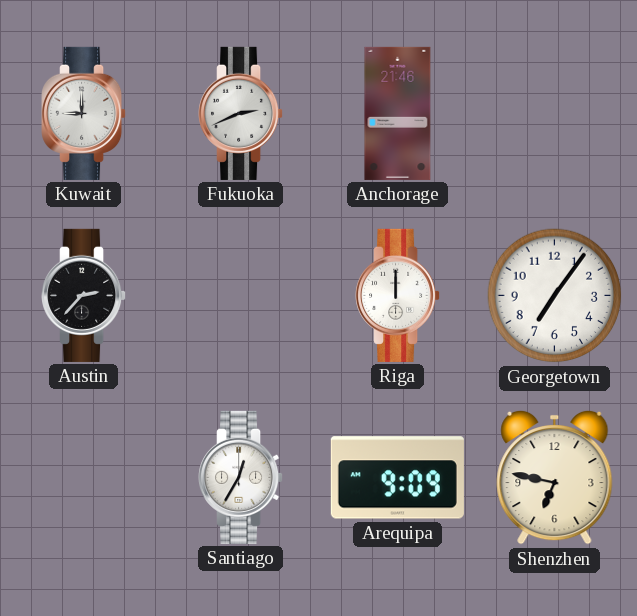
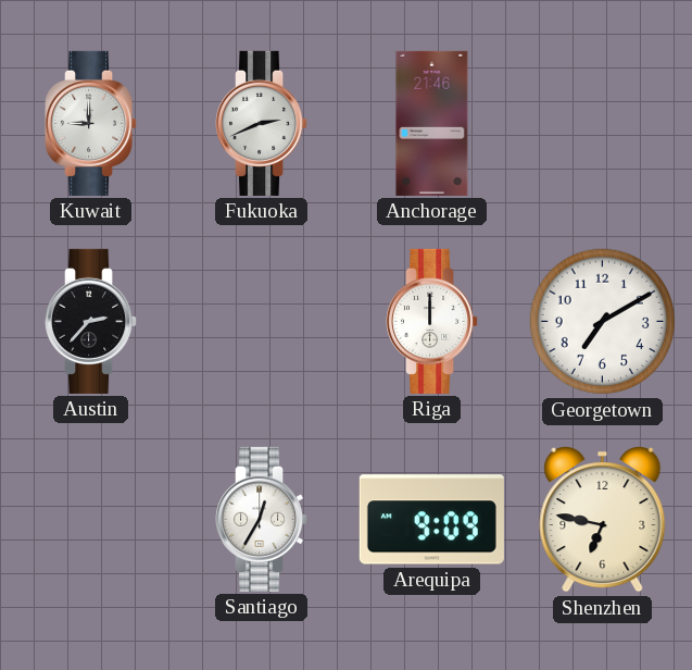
Georgetown: 7:06 -> 7:10
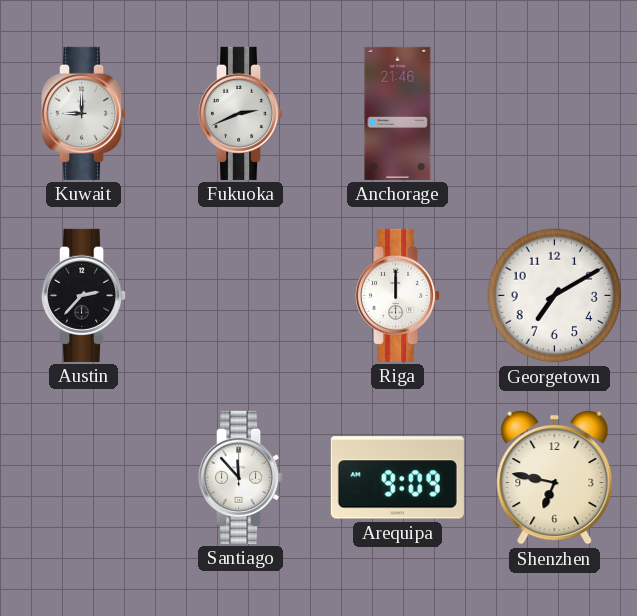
Santiago: 12:35 -> 11:53
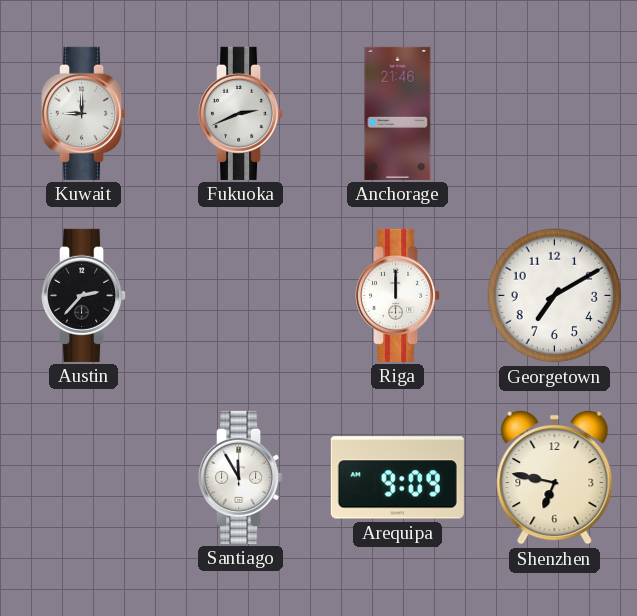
Santiago: 11:53 -> 11:55
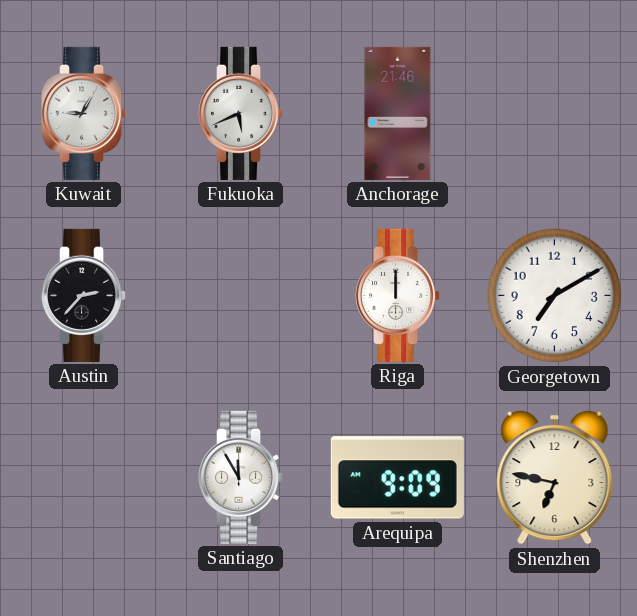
Kuwait: 9:00 -> 9:05
Fukuoka: 2:41 -> 5:41
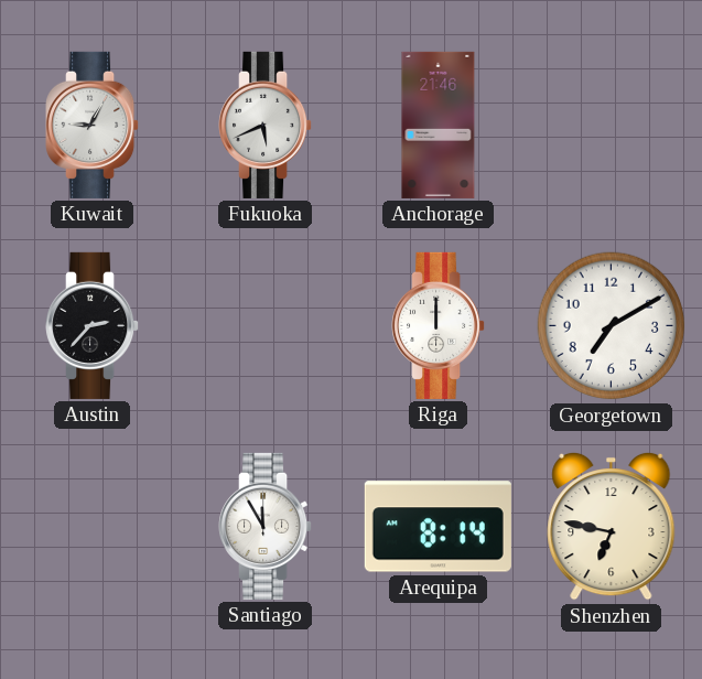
Arequipa: 9:09 -> 8:14
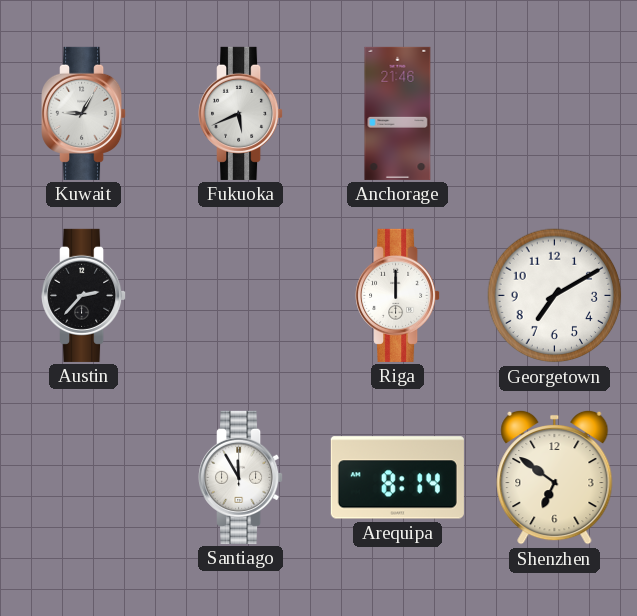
Shenzhen: 6:47 -> 6:51
